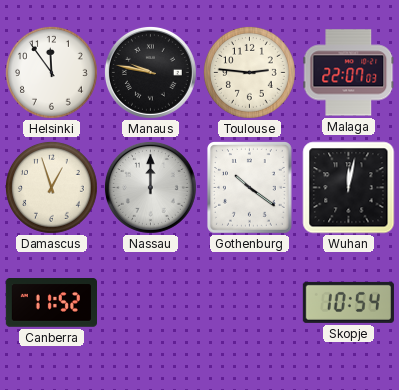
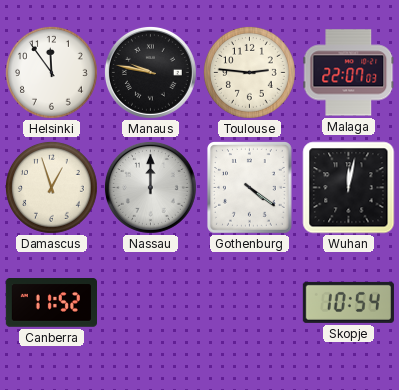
Gothenburg: 10:21 -> 4:21
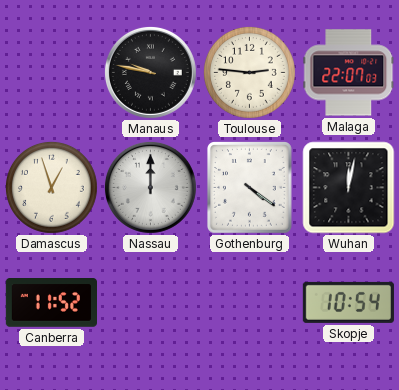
Helsinki: 11:54 -> none
